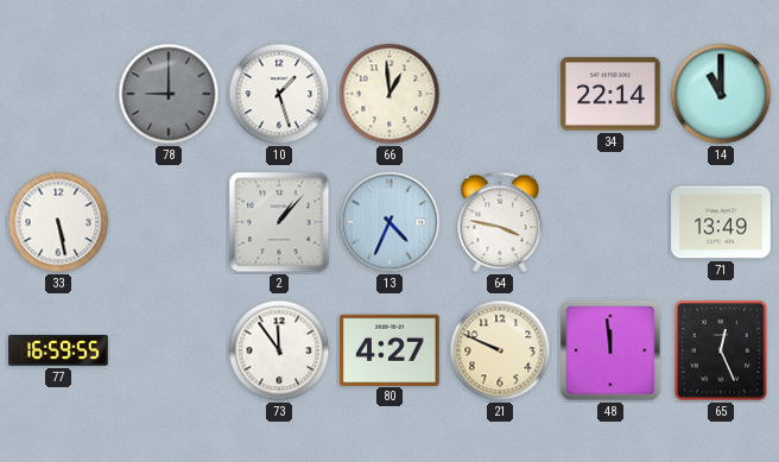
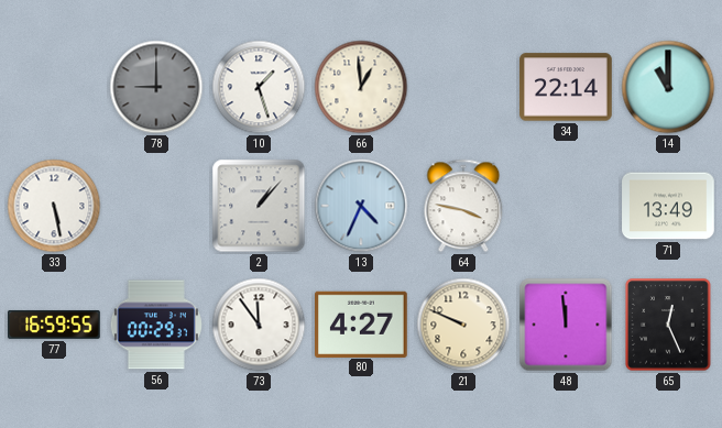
56: none -> 00:29
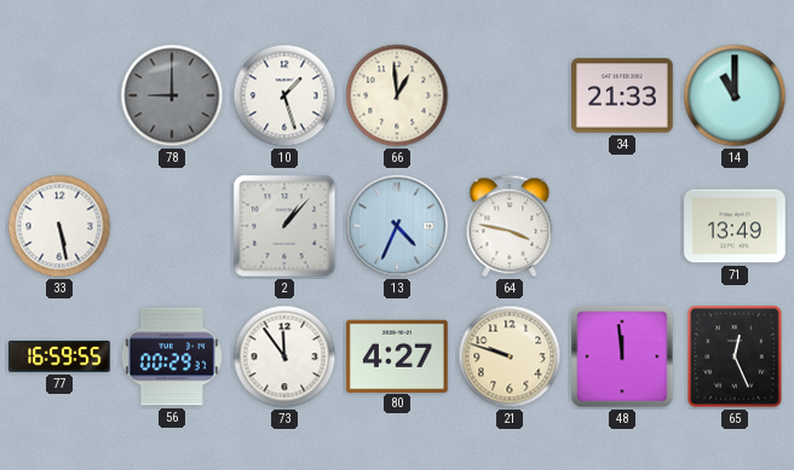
34: 22:14 -> 21:33
21: 9:49 -> 9:48
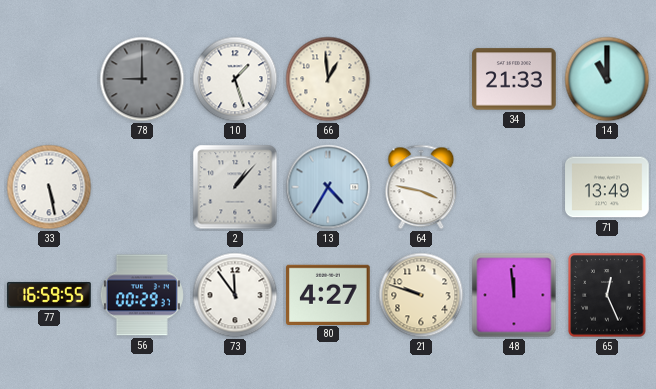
13: 4:34 -> 4:35
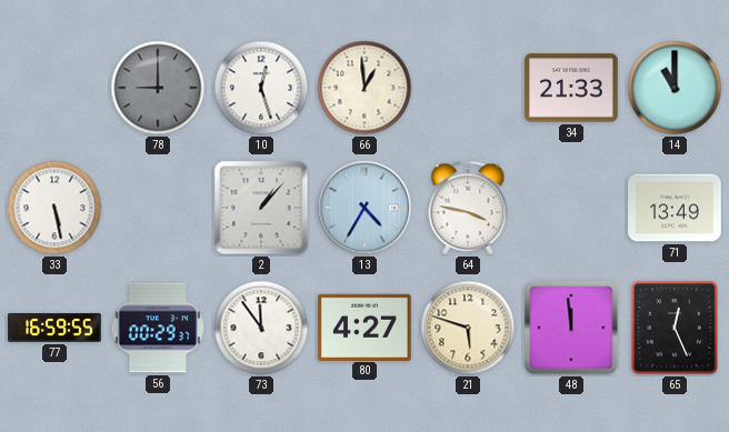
10: 1:27 -> 12:27
21: 9:48 -> 5:48
